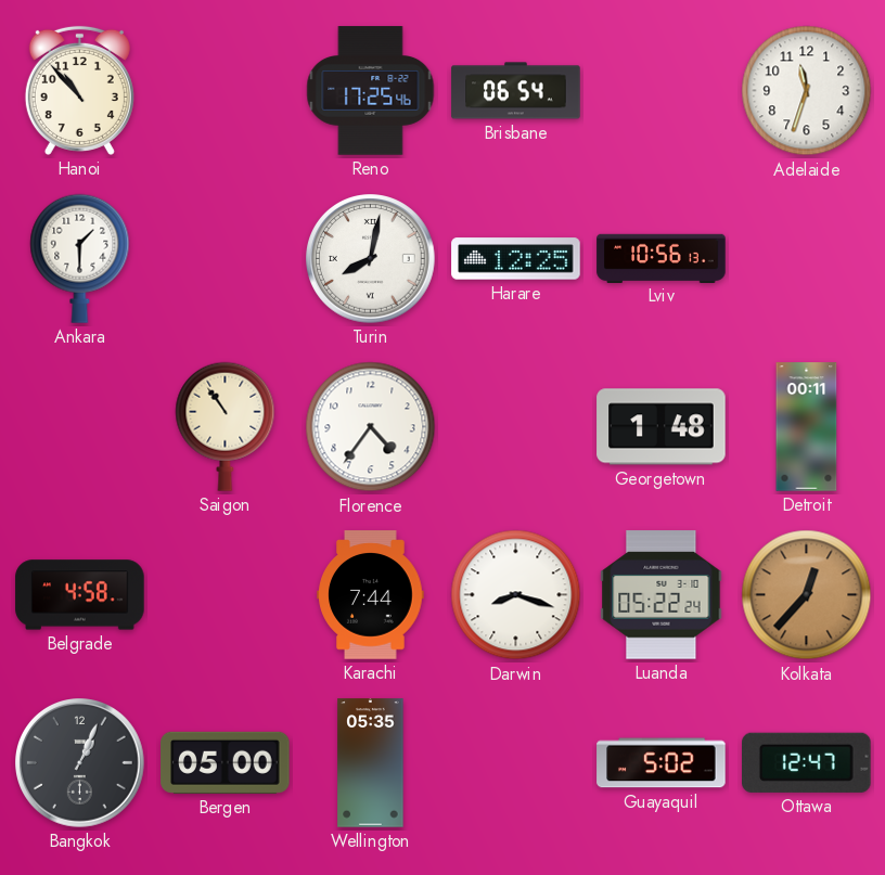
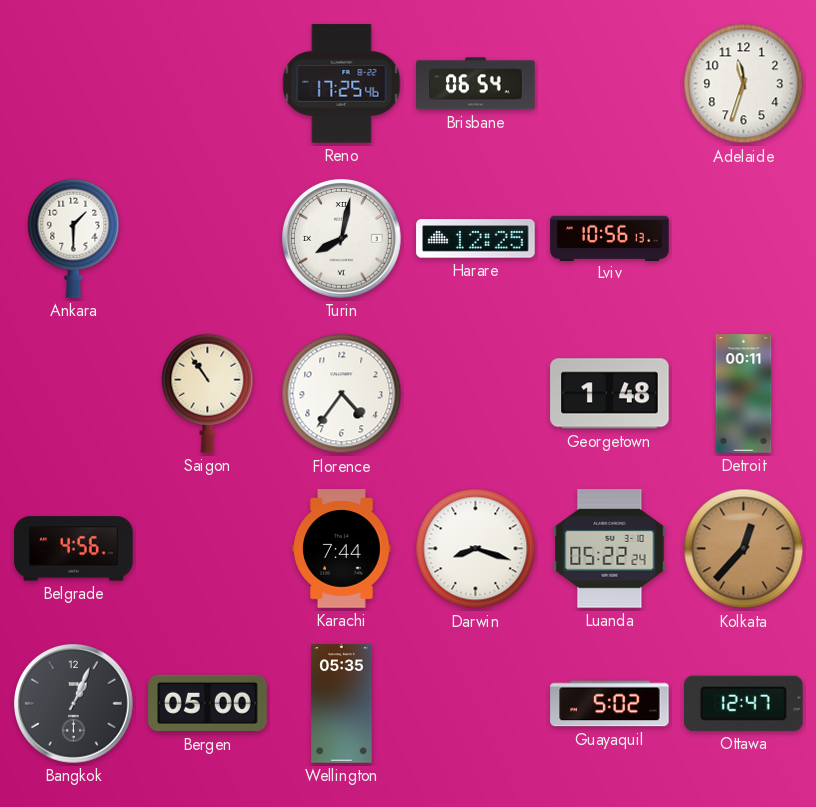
Hanoi: 10:53 -> none
Belgrade: 4:58 -> 4:56
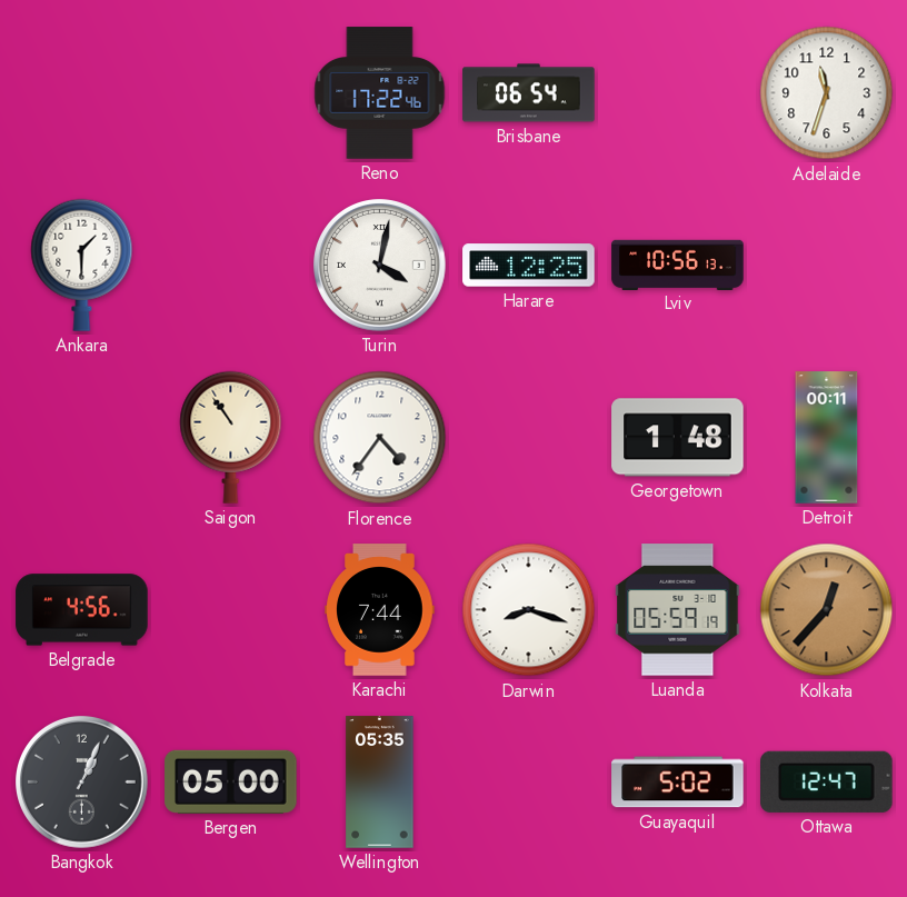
Reno: 17:25 -> 17:22
Turin: 8:02 -> 4:02
Luanda: 05:22 -> 05:59
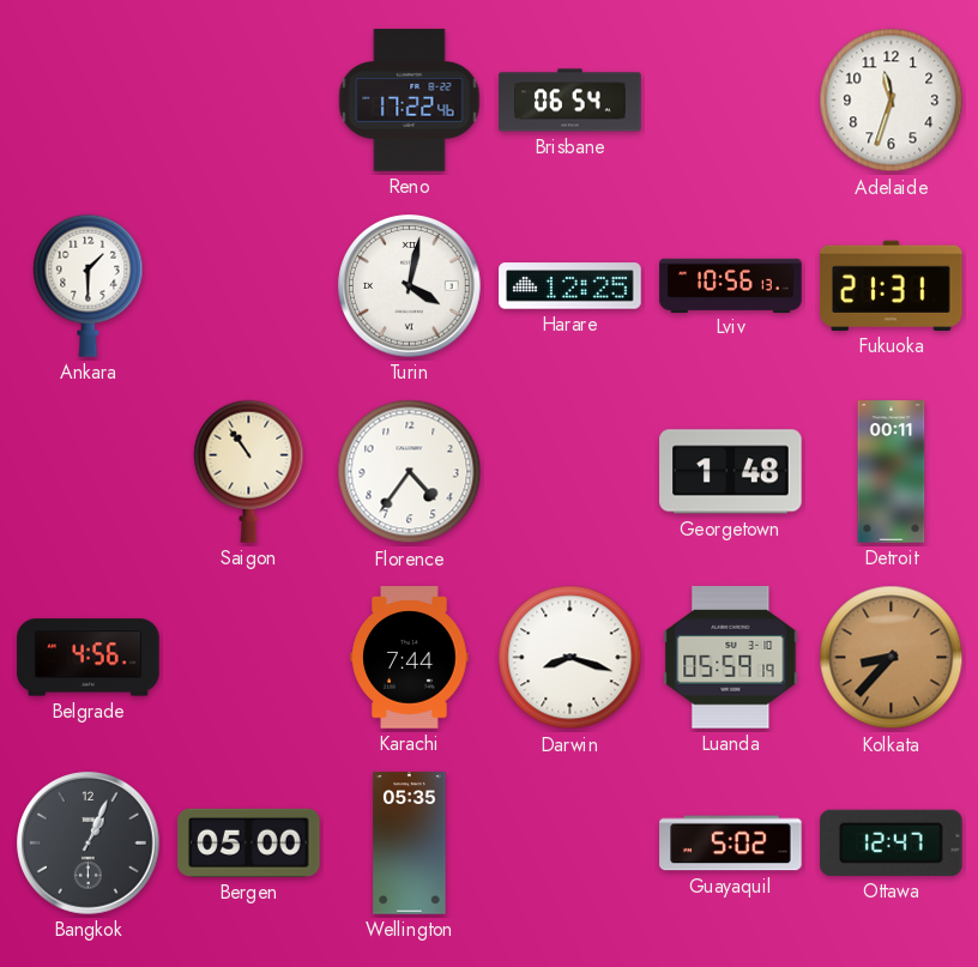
Fukuoka: none -> 21:31
Kolkata: 12:37 -> 8:37
